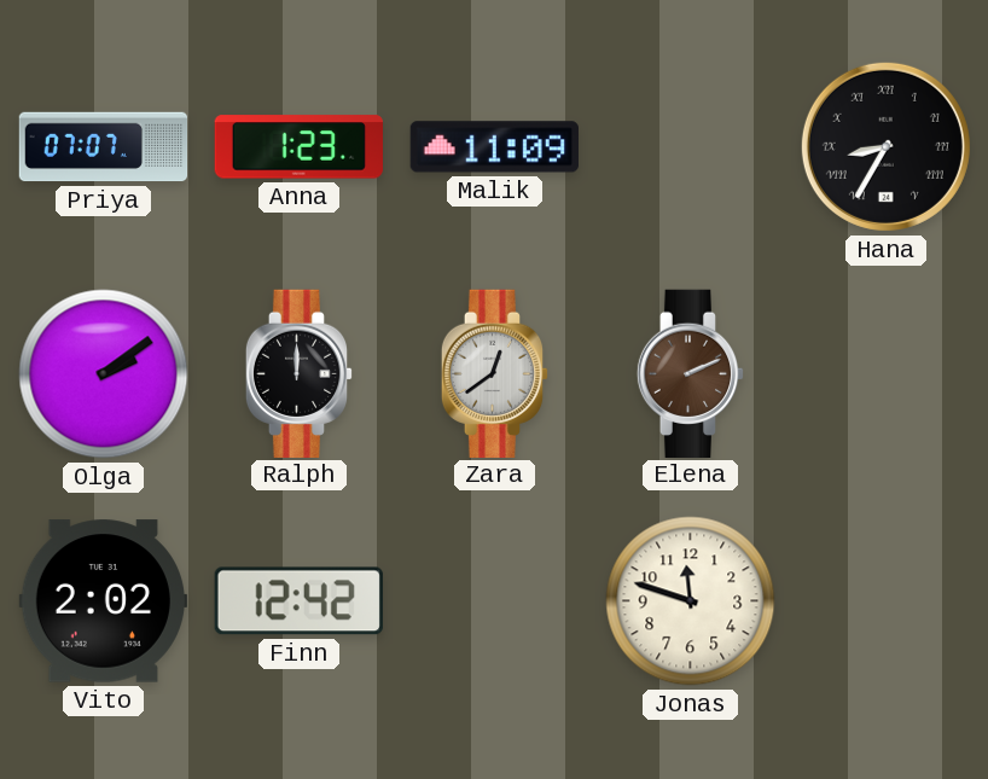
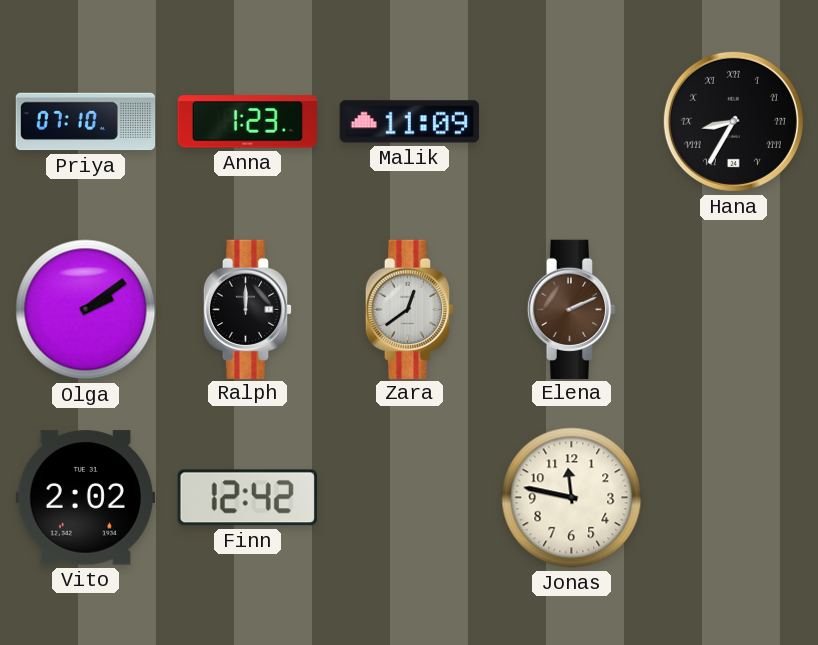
Priya: 07:07 -> 07:10
Jonas: 11:48 -> 11:47
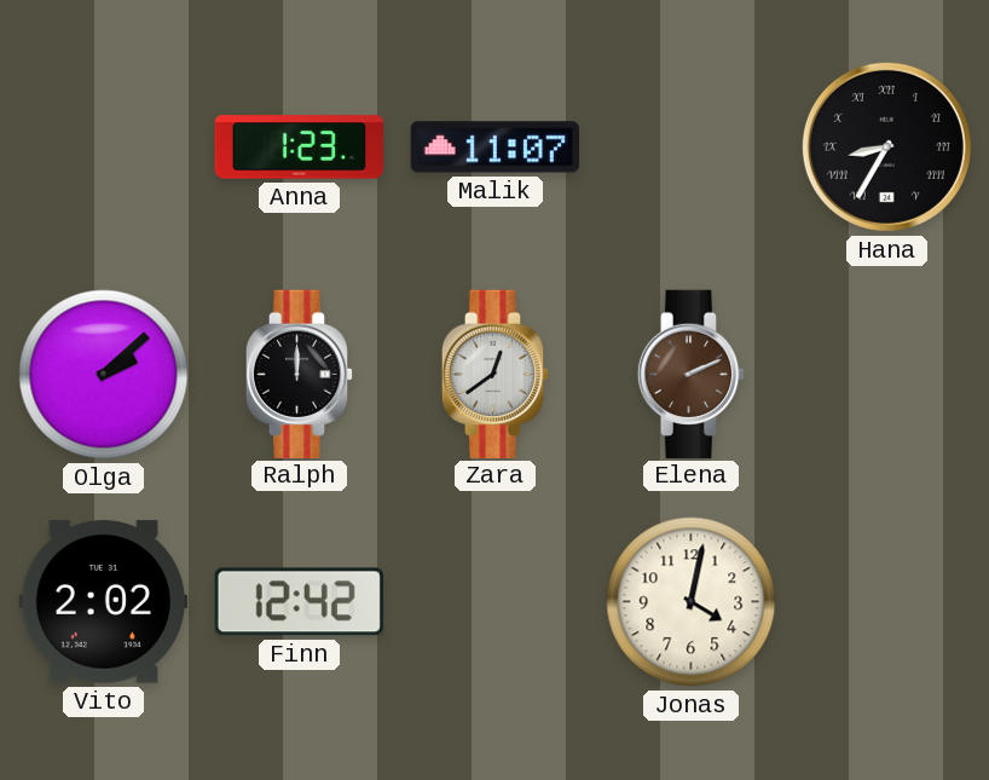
Priya: 07:10 -> none
Malik: 11:09 -> 11:07
Olga: 2:09 -> 2:08
Jonas: 11:47 -> 4:02
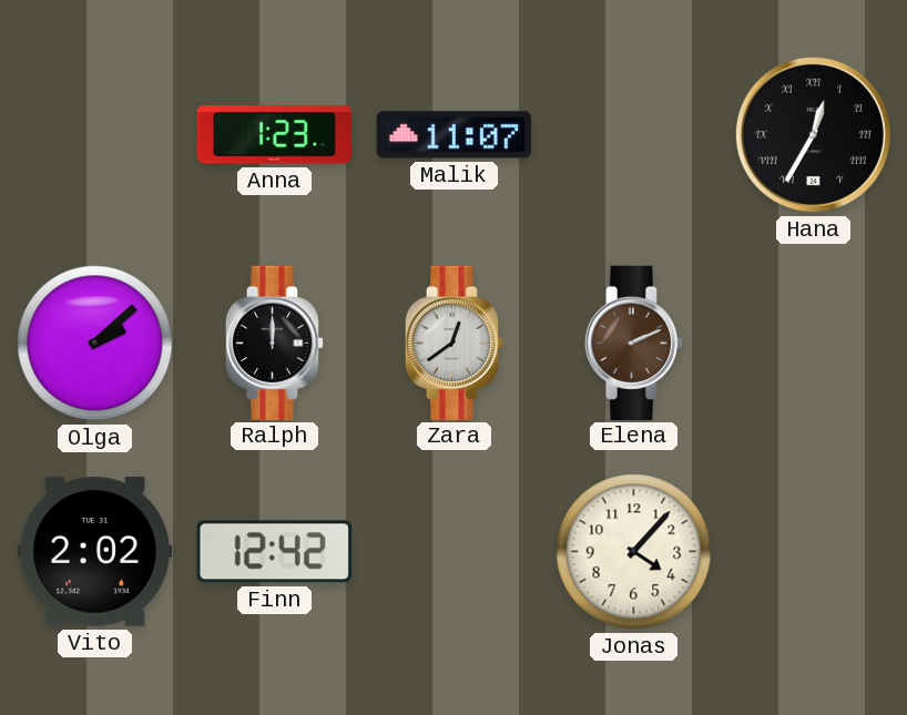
Hana: 8:35 -> 12:35
Jonas: 4:02 -> 4:07
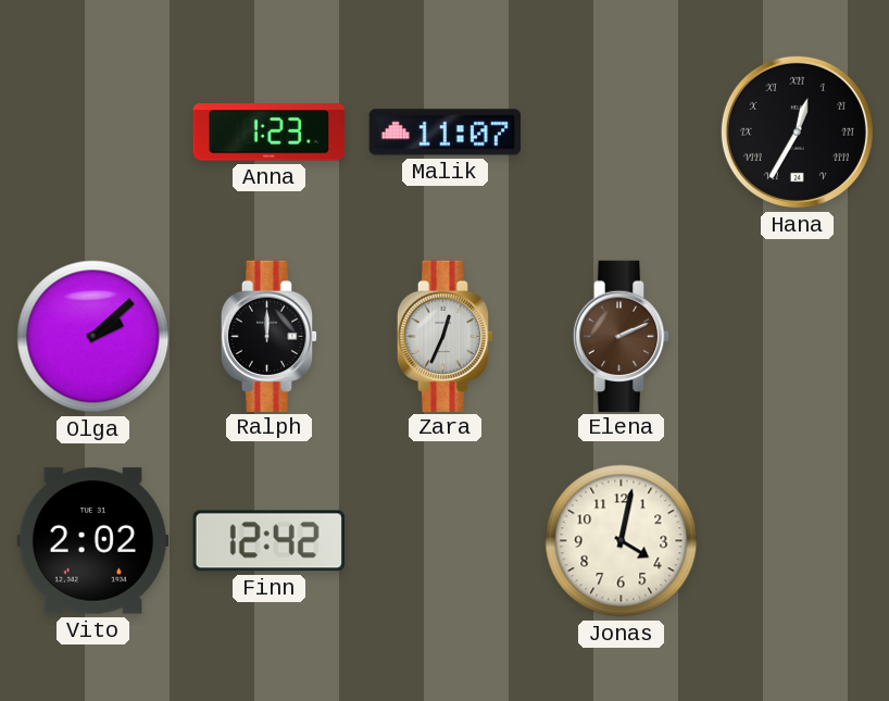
Zara: 12:39 -> 12:34
Jonas: 4:07 -> 4:02
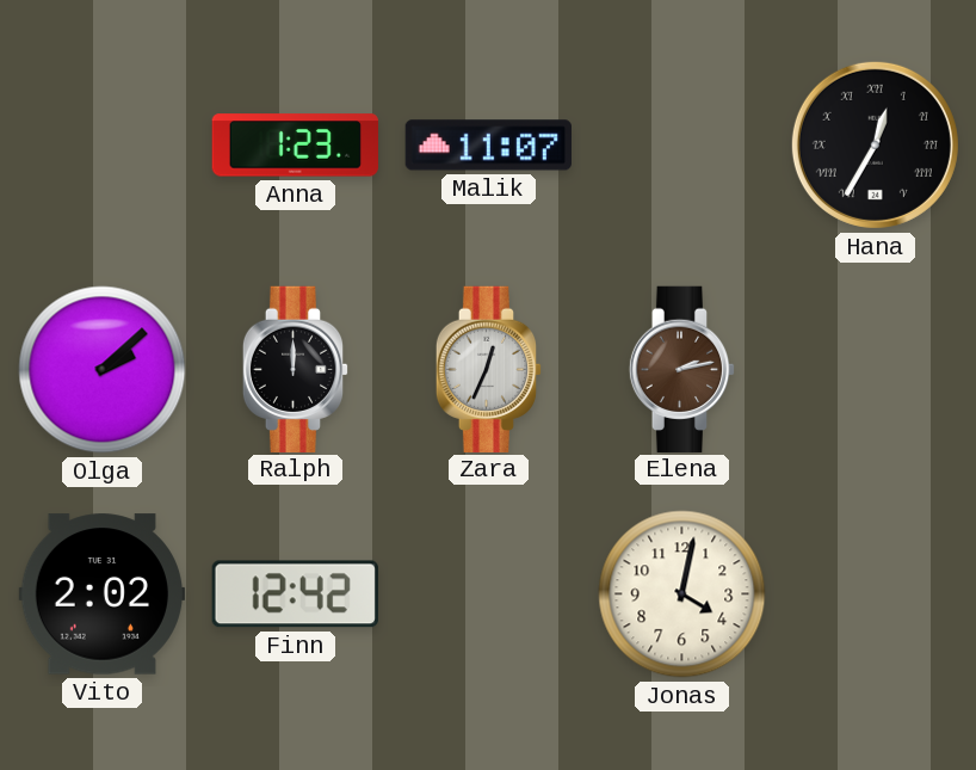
Elena: 2:11 -> 2:13
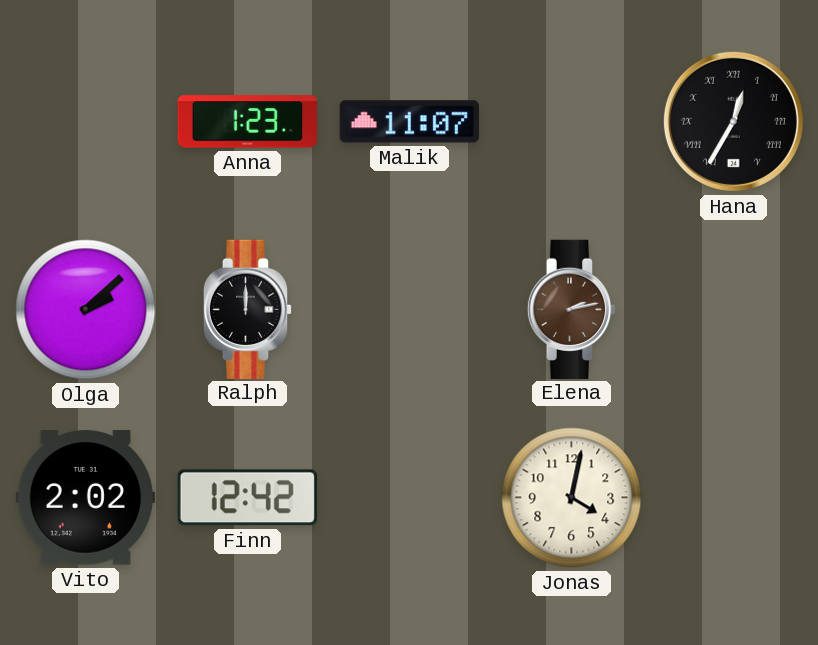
Zara: 12:34 -> none
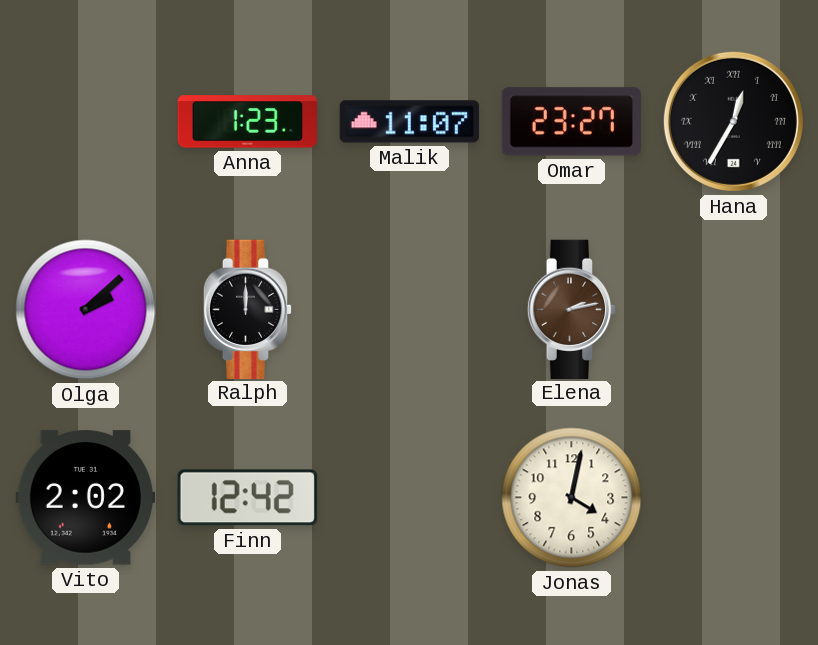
Omar: none -> 23:27
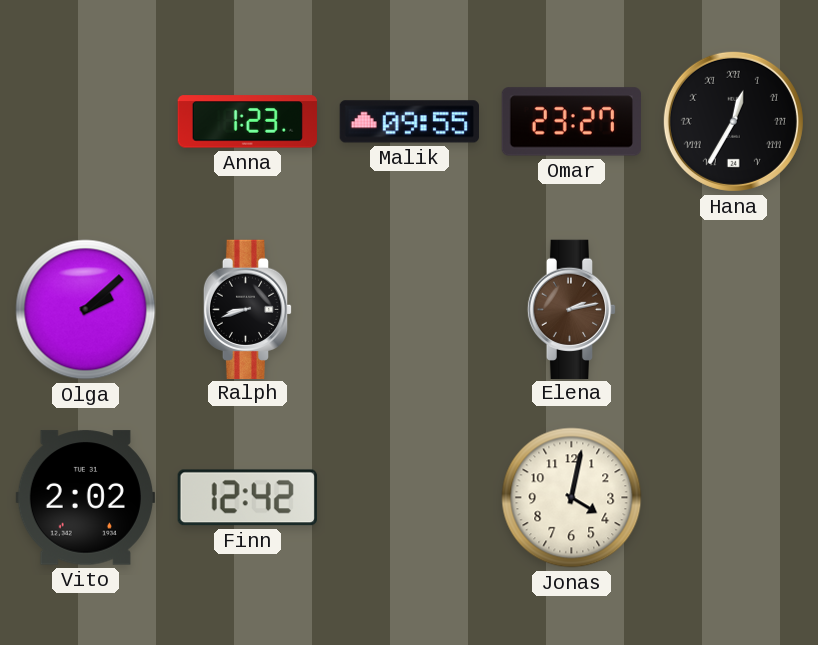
Malik: 11:07 -> 09:55
Ralph: 12:00 -> 8:42
